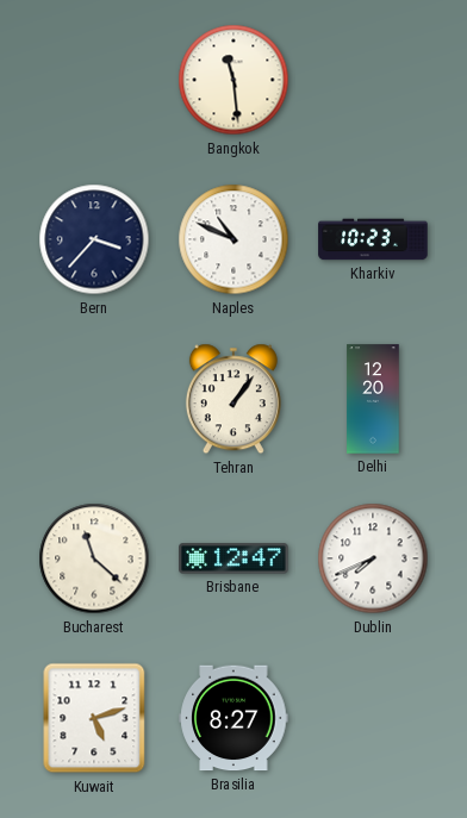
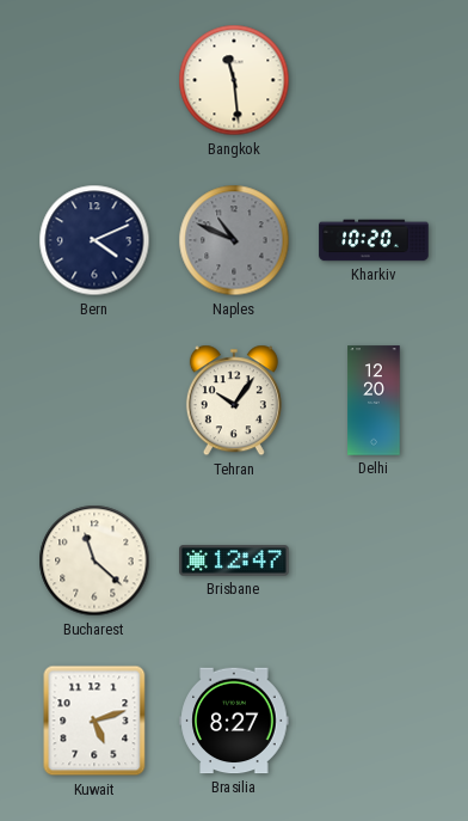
Bern: 3:37 -> 4:11
Naples dial: white -> grey
Kharkiv: 10:23 -> 10:20
Tehran: 1:06 -> 10:06
Dublin: 7:41 -> none
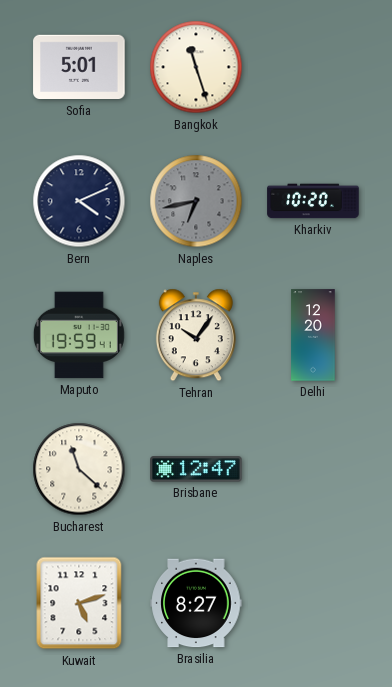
Sofia: none -> 5:01
Bangkok: 11:29 -> 11:27
Naples: 10:49 -> 6:43
Maputo: none -> 19:59
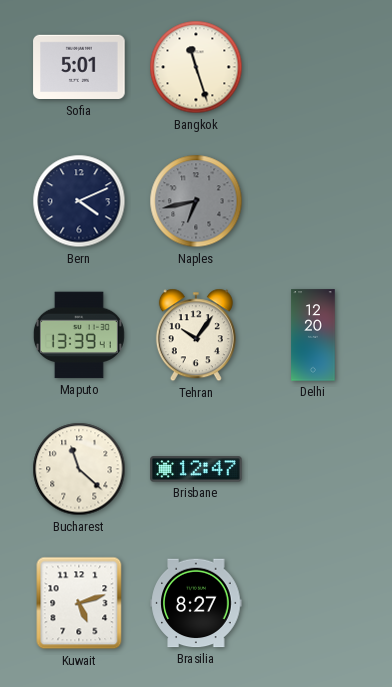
Kharkiv: 10:20 -> none
Maputo: 19:59 -> 13:39
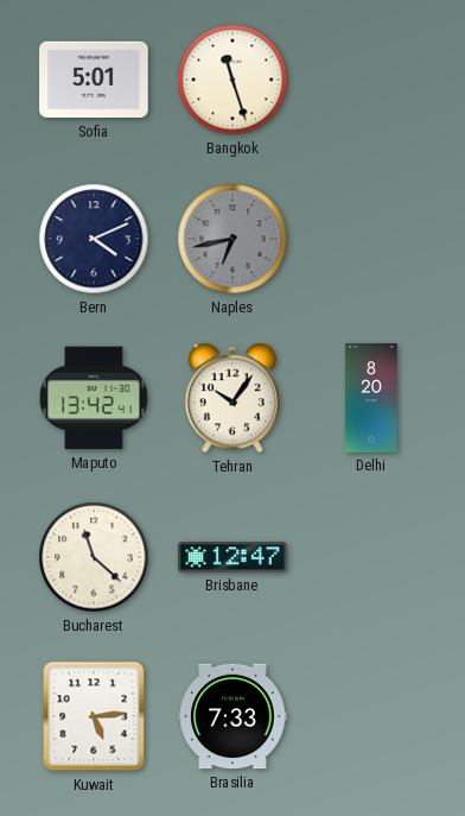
Maputo: 13:39 -> 13:42
Delhi: 12:20 -> 8:20
Kuwait: 5:12 -> 5:14
Brasilia: 8:27 -> 7:33
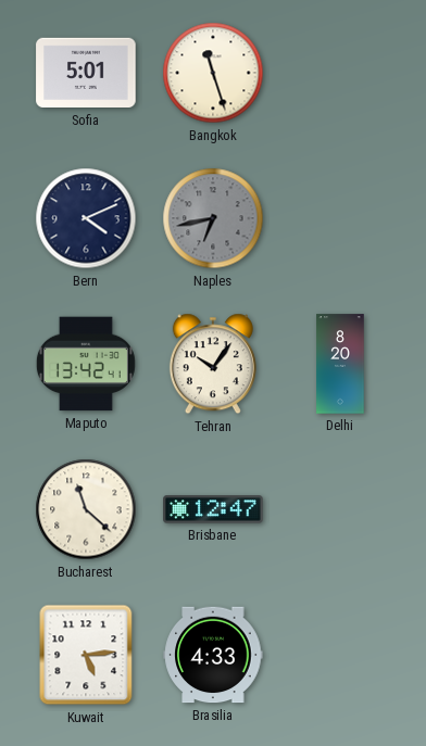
Brasilia: 7:33 -> 4:33
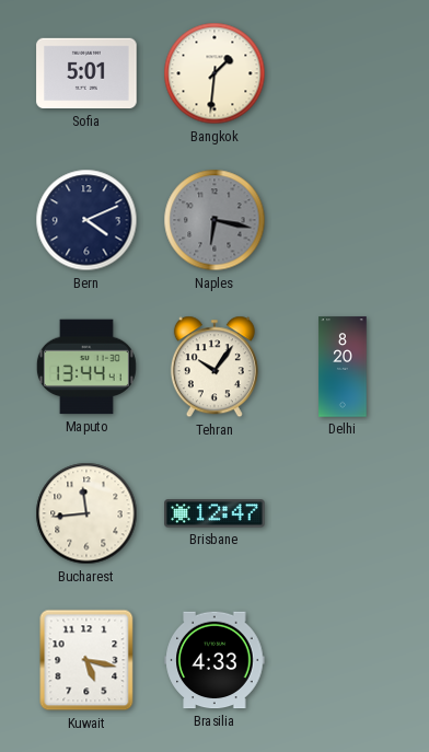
Bangkok: 11:27 -> 1:31
Naples: 6:43 -> 6:17
Maputo: 13:42 -> 13:44
Bucharest: 11:22 -> 11:44
Kuwait: 5:14 -> 5:17
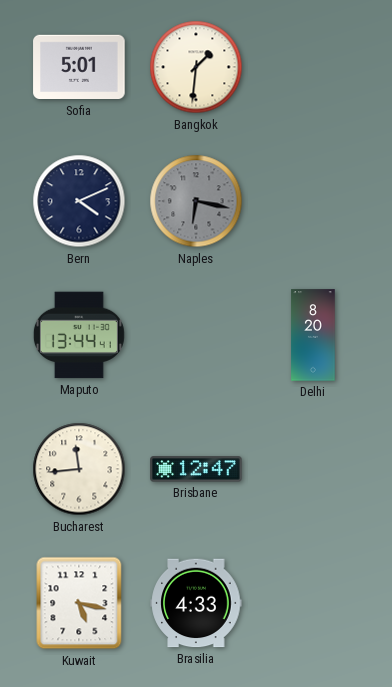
Tehran: 10:06 -> none
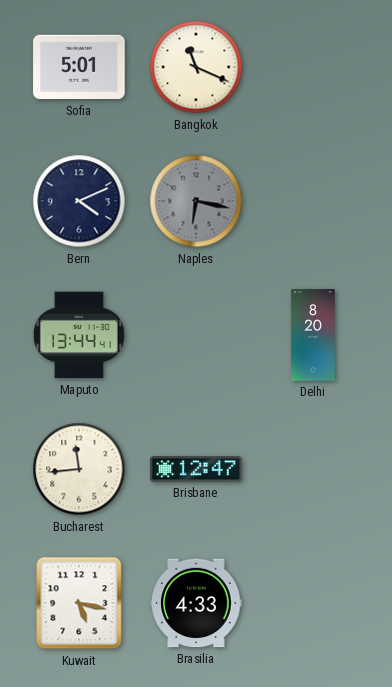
Bangkok: 1:31 -> 11:19
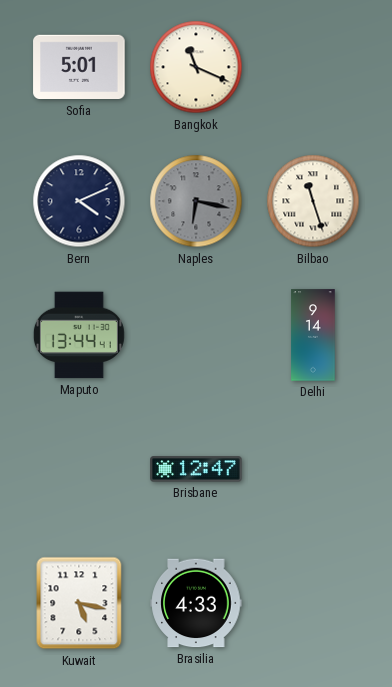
Bilbao: none -> 11:27
Delhi: 8:20 -> 9:14
Bucharest: 11:44 -> none
